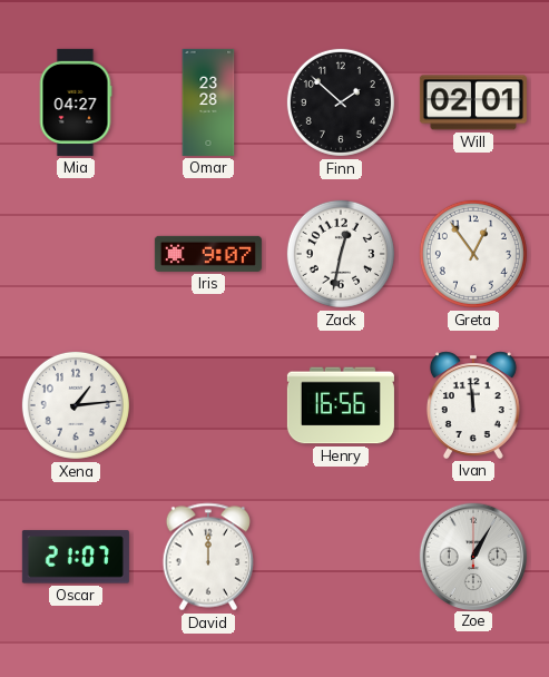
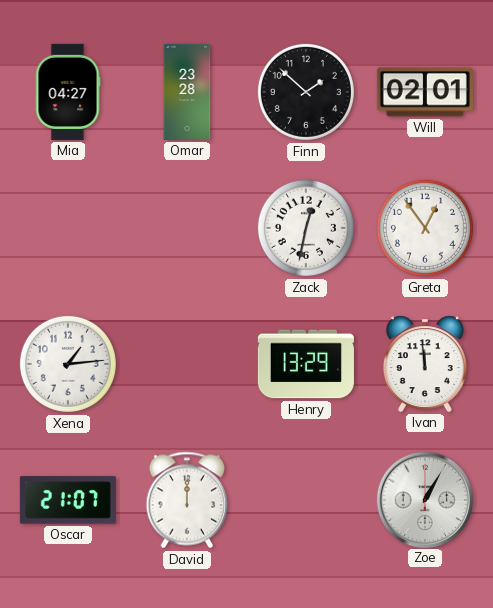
Iris: 9:07 -> none
Henry: 16:56 -> 13:29
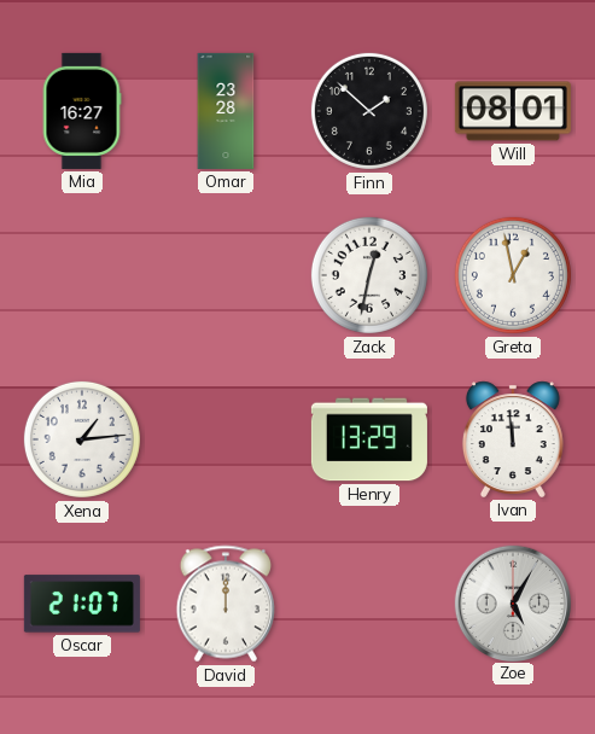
Mia: 04:27 -> 16:27
Will: 02:01 -> 08:01
Greta: 12:54 -> 12:58
Zoe: 1:05 -> 5:05
